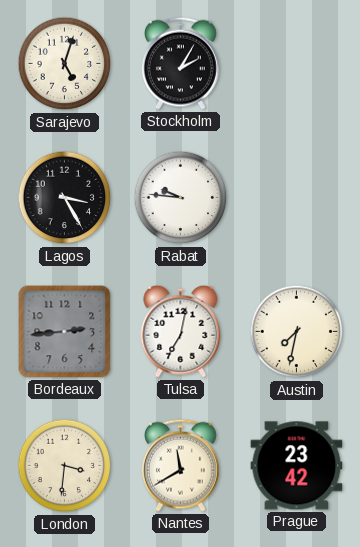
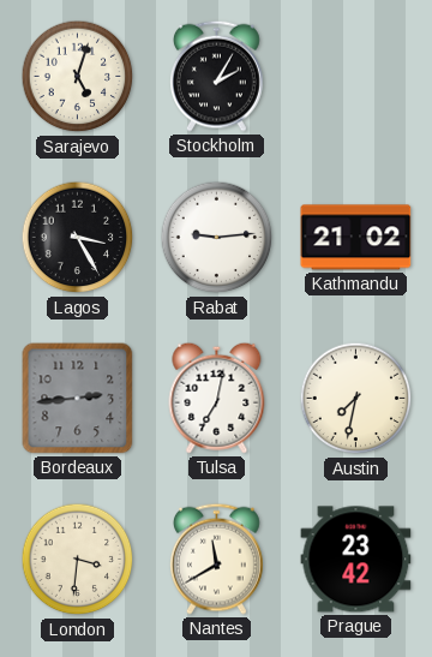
Rabat: 9:46 -> 9:14
Kathmandu: none -> 21:02
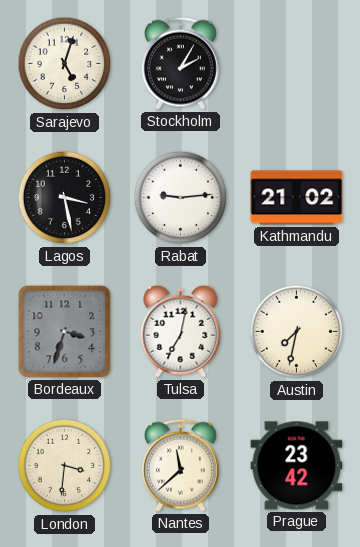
Lagos: 3:25 -> 3:28
Bordeaux: 2:44 -> 3:33
Nantes: 11:40 -> 11:38
